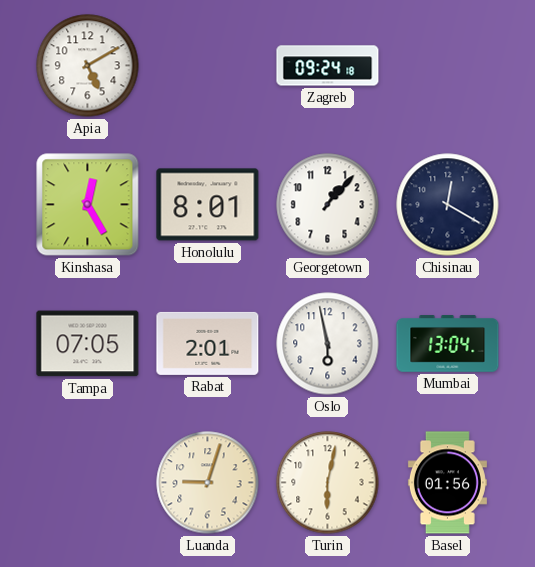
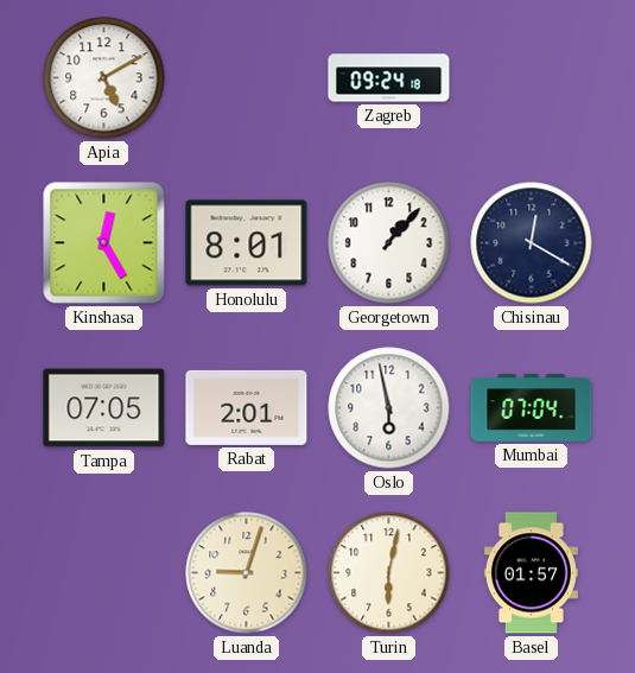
Mumbai: 13:04 -> 07:04
Basel: 01:56 -> 01:57
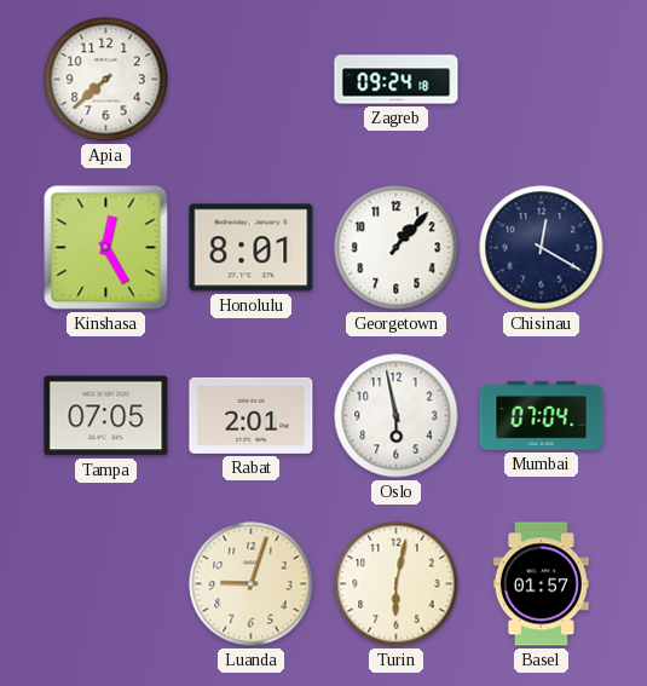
Apia: 5:10 -> 7:38
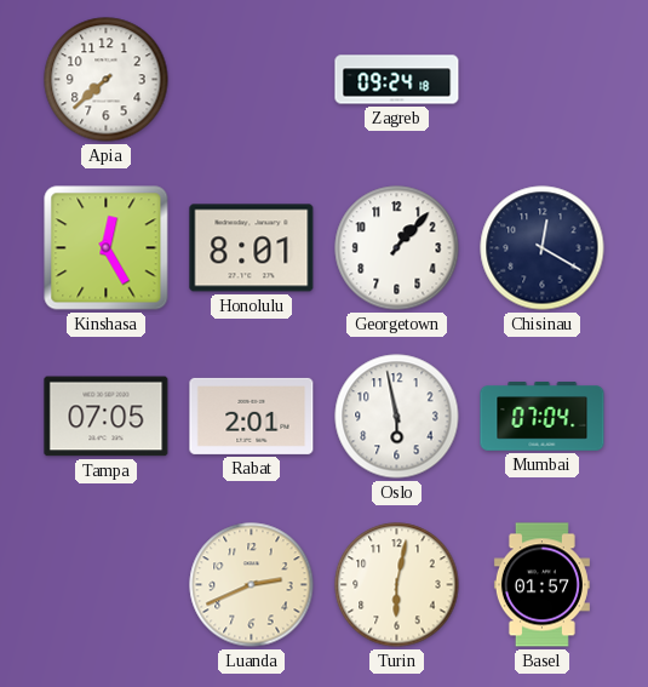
Luanda: 9:03 -> 2:41
